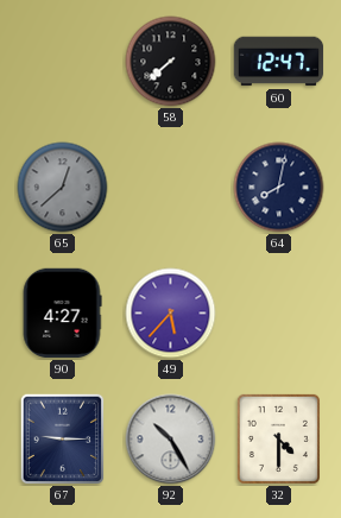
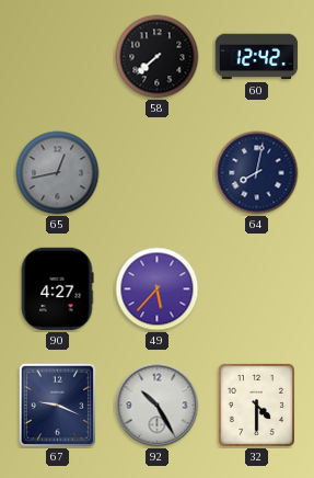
60: 12:47 -> 12:42
65: 12:38 -> 12:43
67: 9:15 -> 9:19
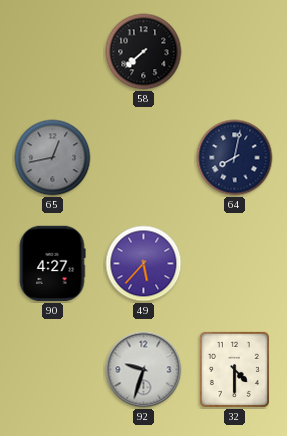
60: 12:42 -> none
67: 9:19 -> none
92: 10:25 -> 9:33
